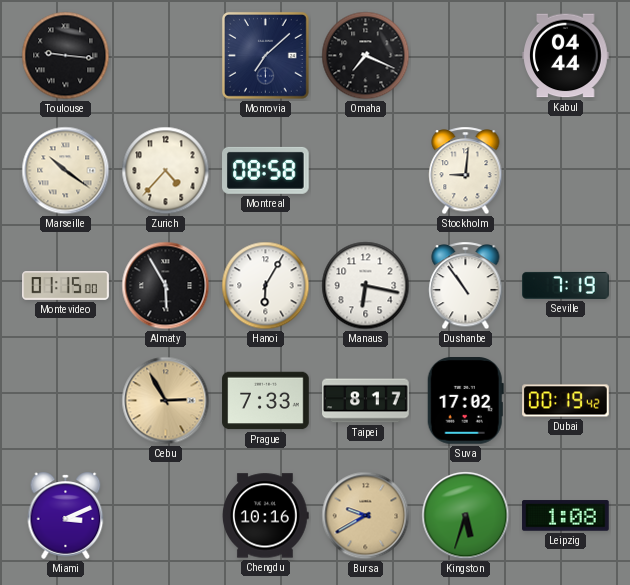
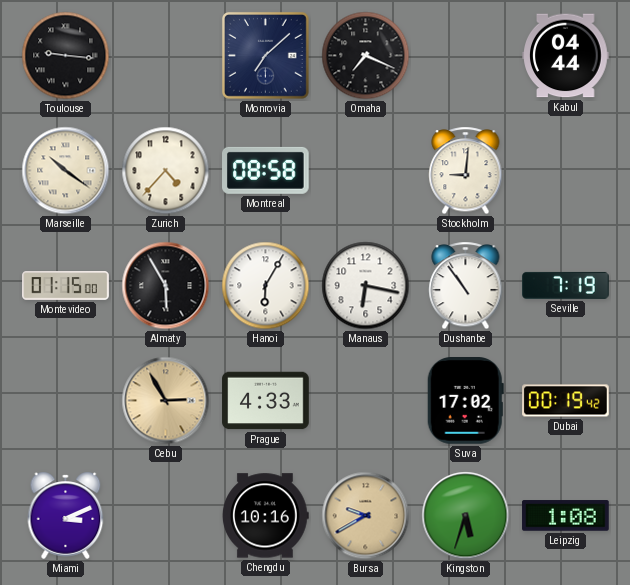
Prague: 7:33 -> 4:33
Taipei: 8:17 -> none
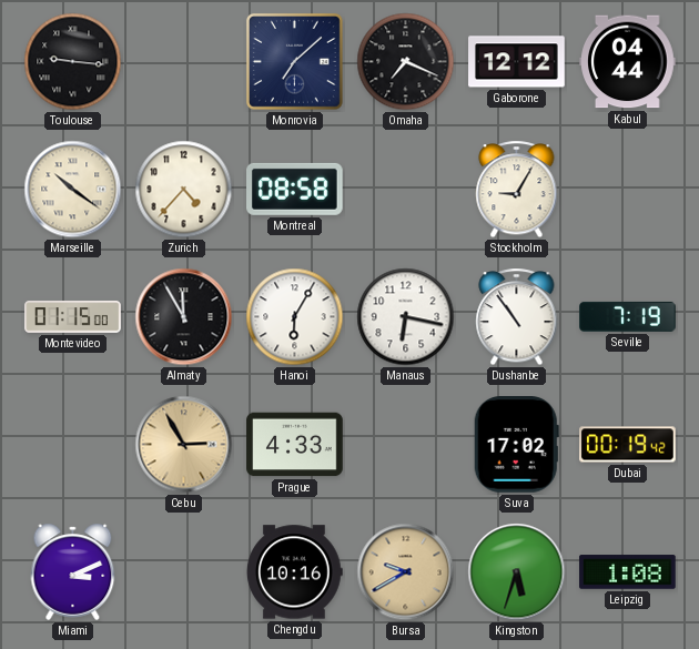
Gaborone: none -> 12:12
Stockholm: 9:01 -> 9:05
Almaty: 5:55 -> 11:55
